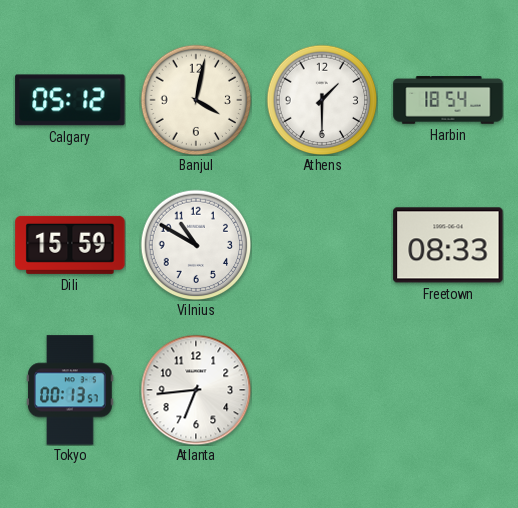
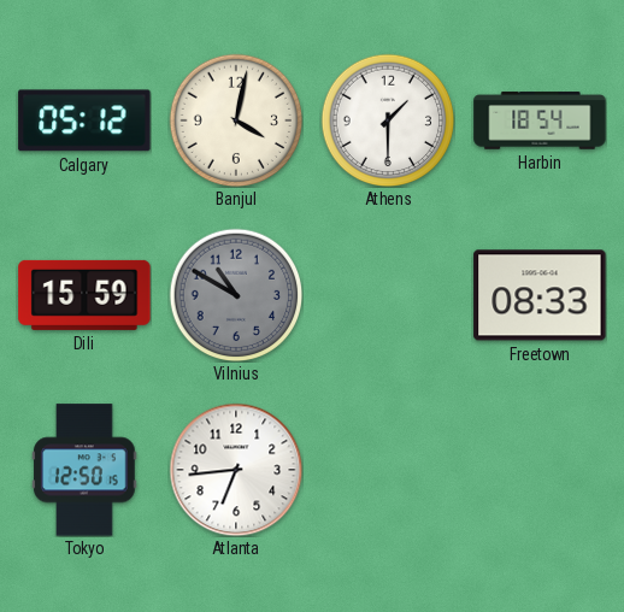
Vilnius dial: white -> grey
Tokyo: 00:13 -> 12:50
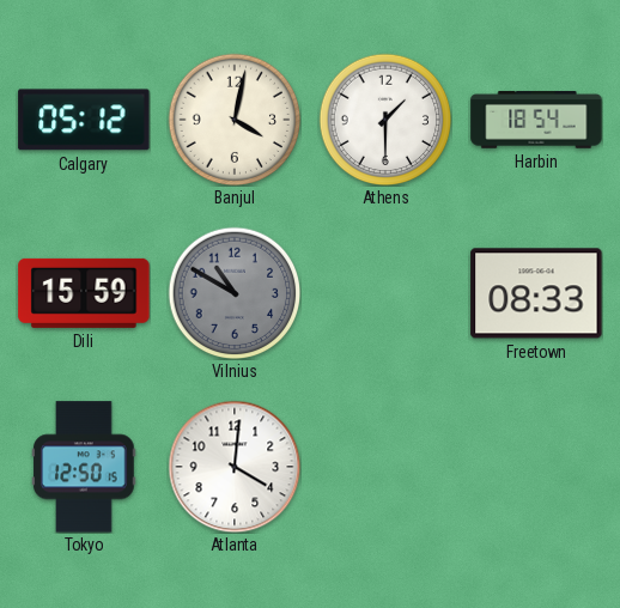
Atlanta: 6:44 -> 4:01
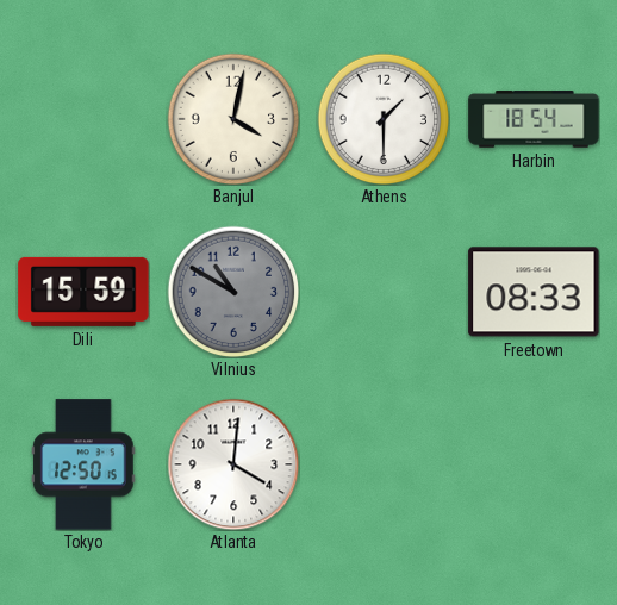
Calgary: 05:12 -> none
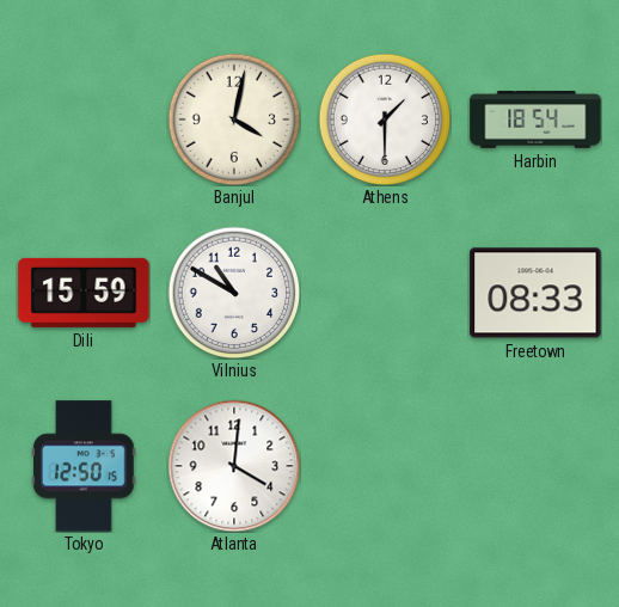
Vilnius dial: grey -> white
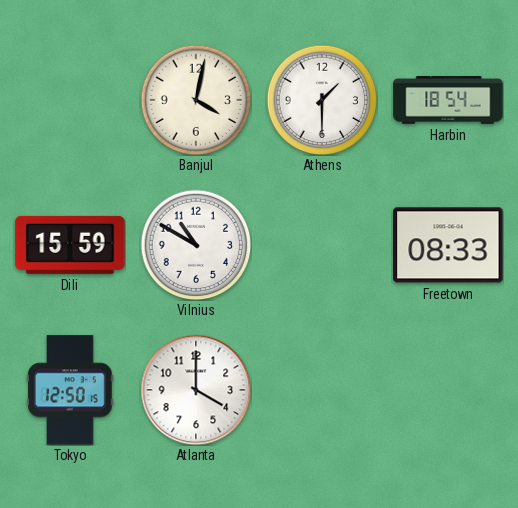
Atlanta: 4:01 -> 4:00
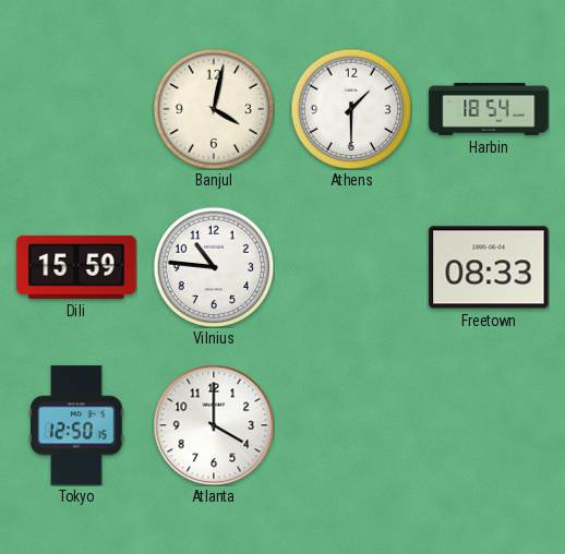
Vilnius: 10:50 -> 10:46
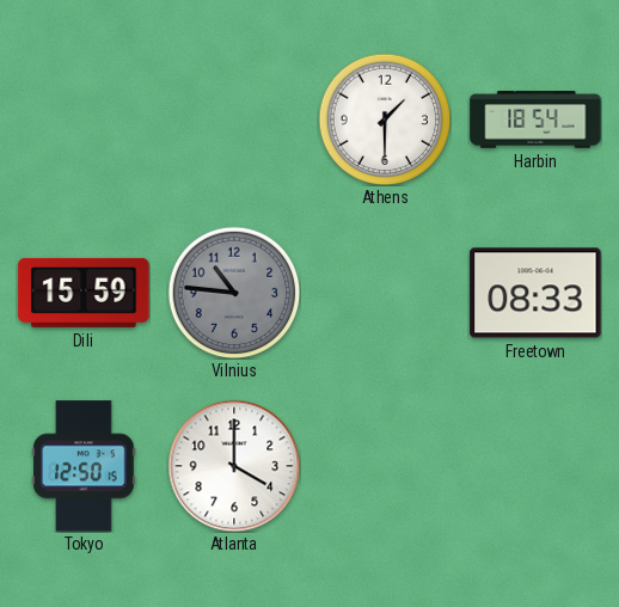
Banjul: 4:02 -> none
Vilnius dial: white -> grey
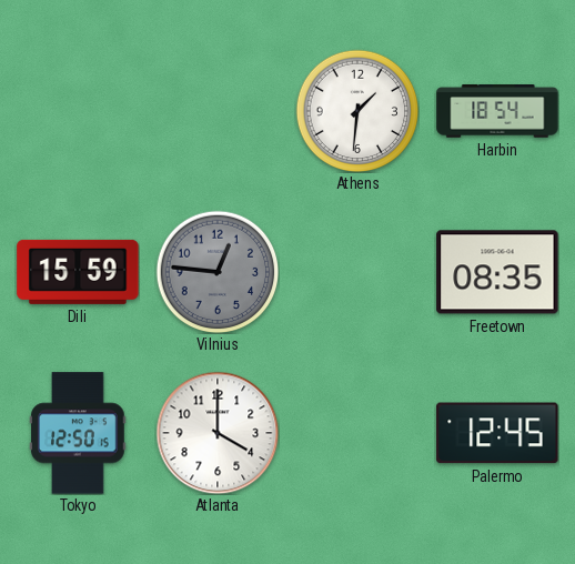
Athens: 1:30 -> 1:31
Vilnius: 10:46 -> 12:46
Freetown: 08:33 -> 08:35
Palermo: none -> 12:45
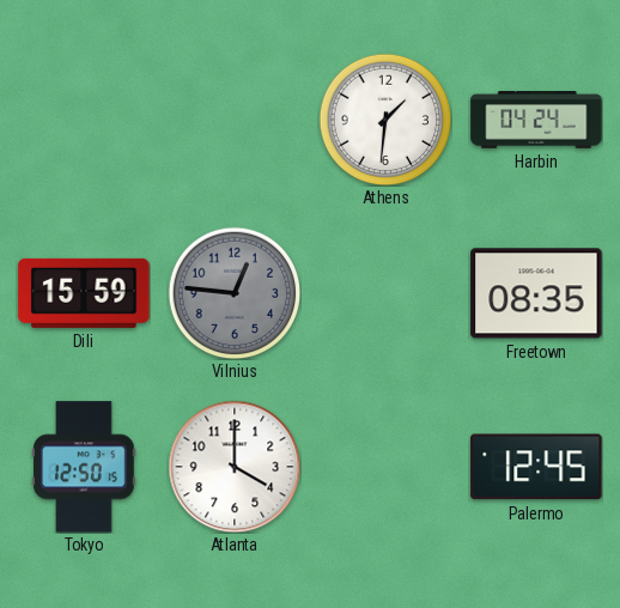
Harbin: 18:54 -> 04:24
